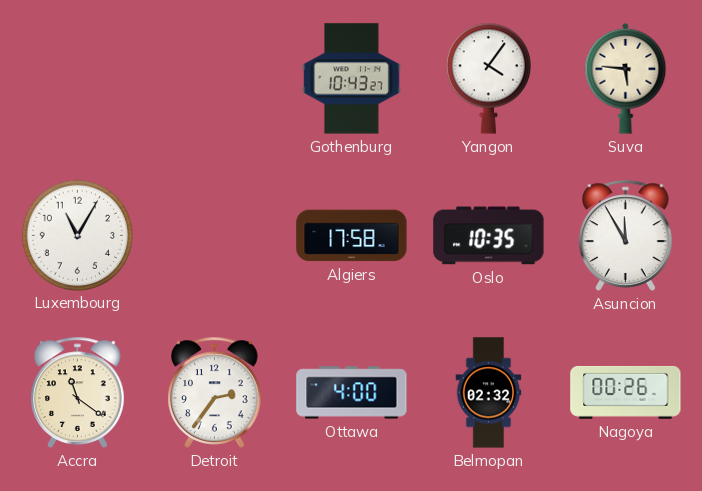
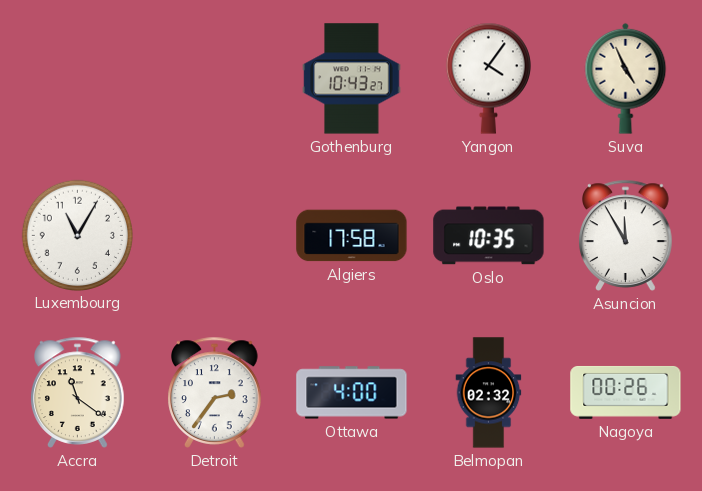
Suva: 5:46 -> 4:56
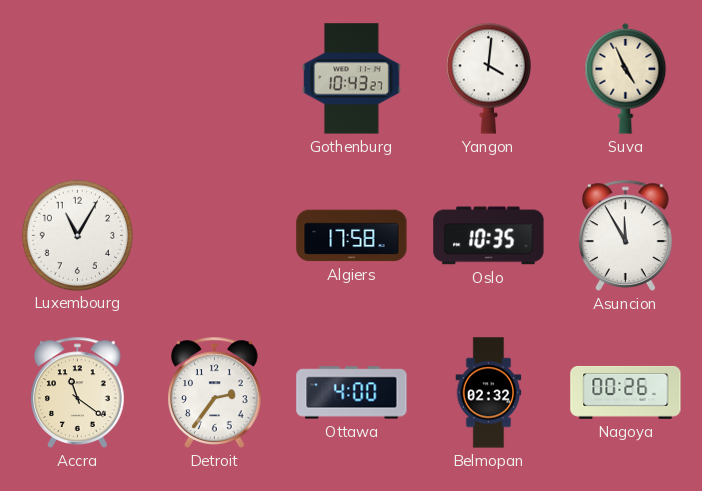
Yangon: 4:06 -> 4:01
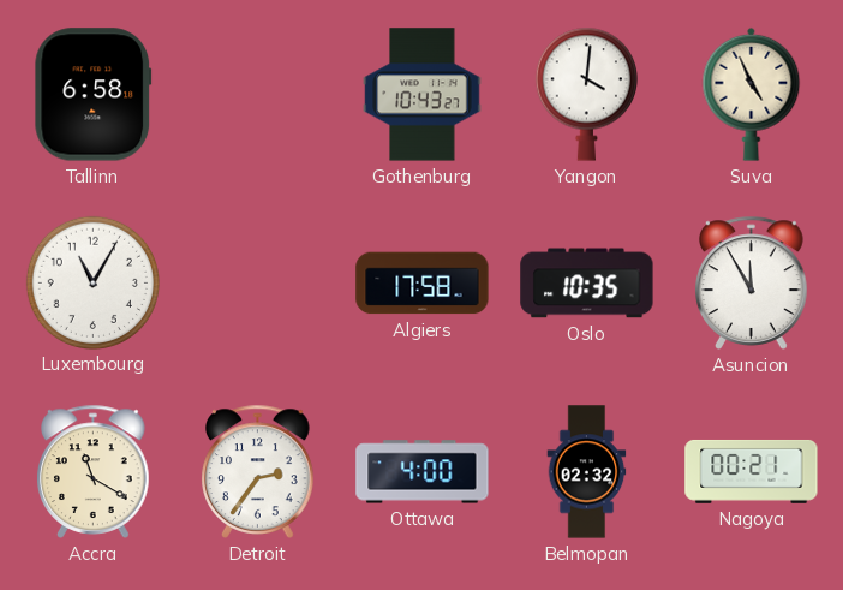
Tallinn: none -> 6:58
Accra: 11:21 -> 11:20
Nagoya: 00:26 -> 00:21
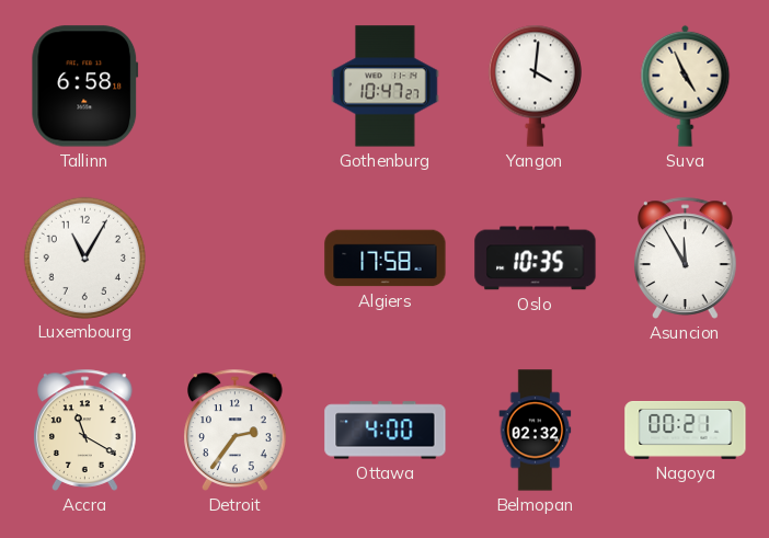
Gothenburg: 10:43 -> 10:47
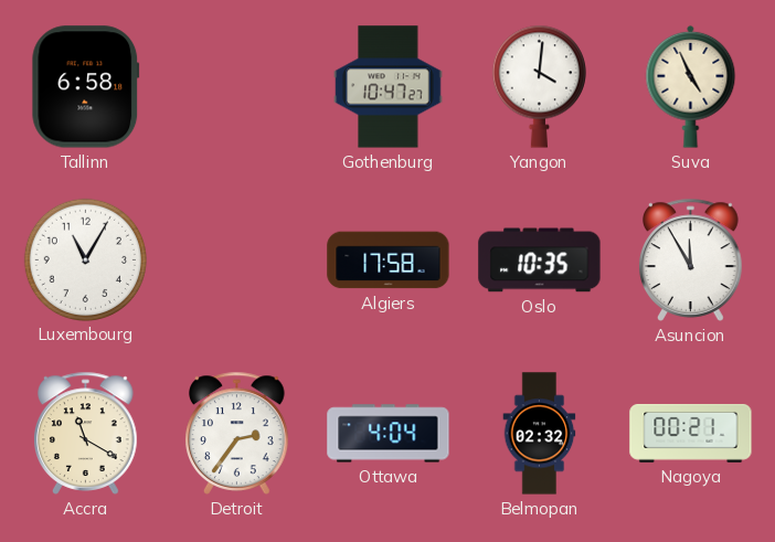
Ottawa: 4:00 -> 4:04
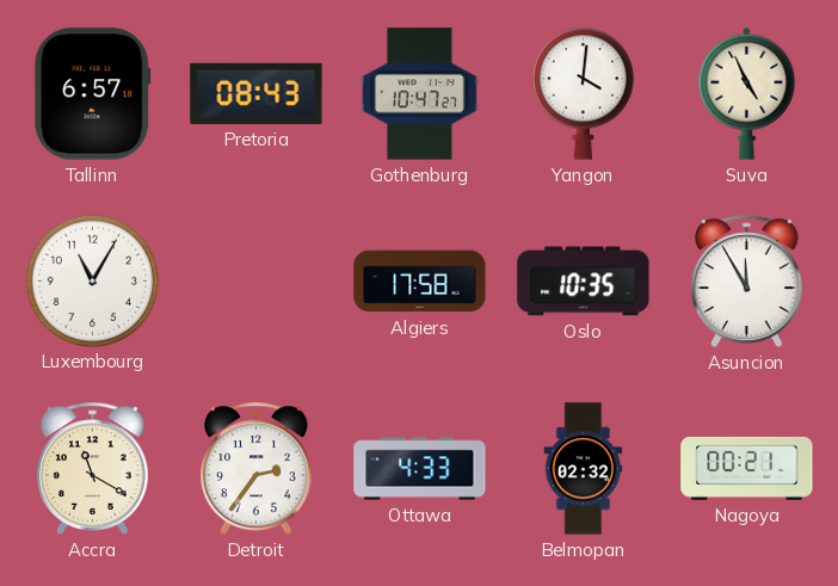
Tallinn: 6:58 -> 6:57
Pretoria: none -> 08:43
Ottawa: 4:04 -> 4:33
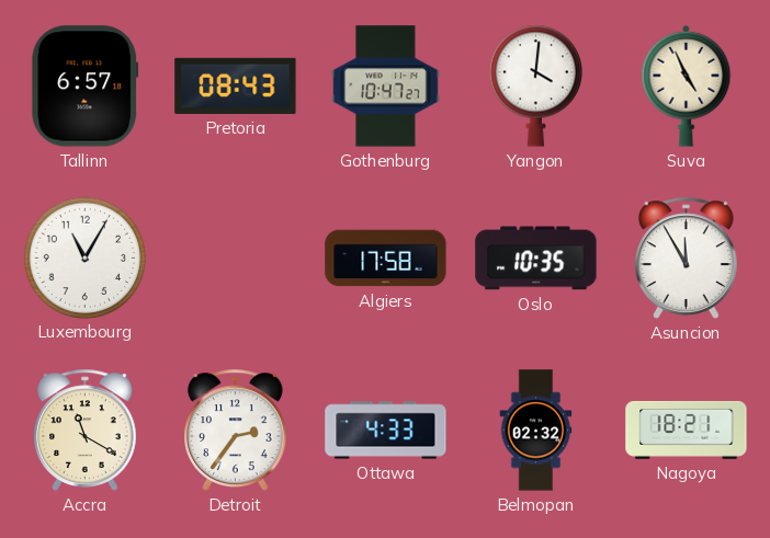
Nagoya: 00:21 -> 18:21
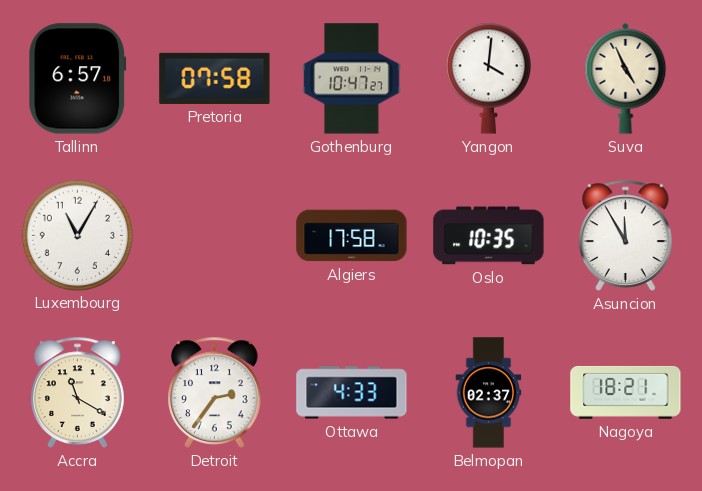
Pretoria: 08:43 -> 07:58
Belmopan: 02:32 -> 02:37
